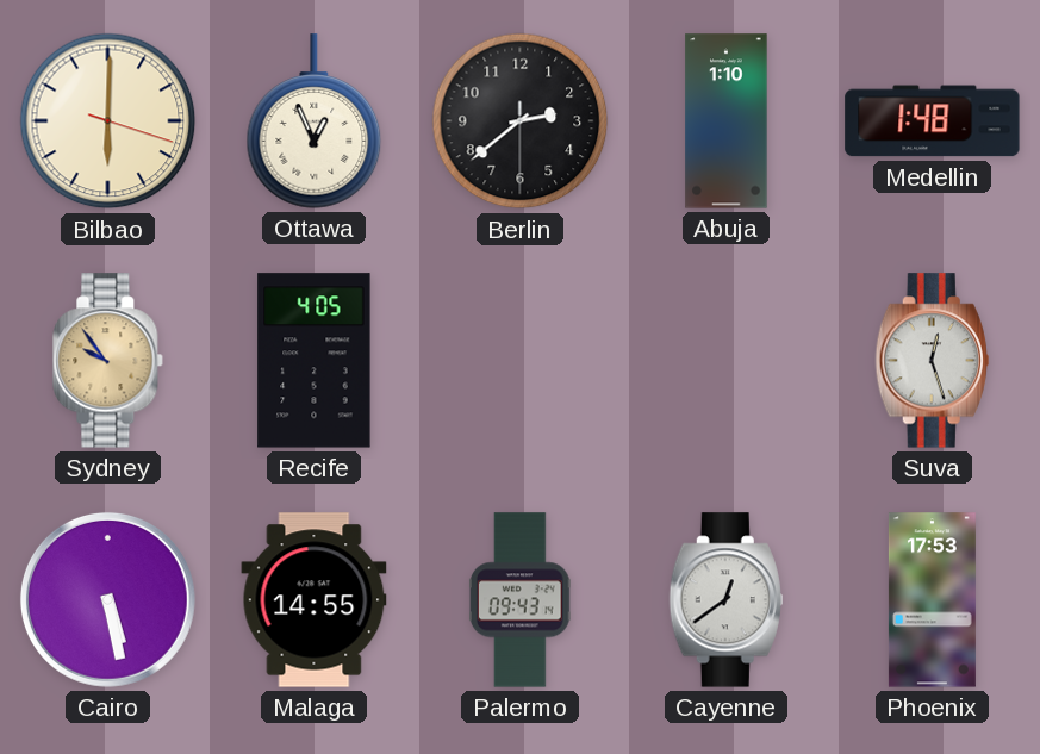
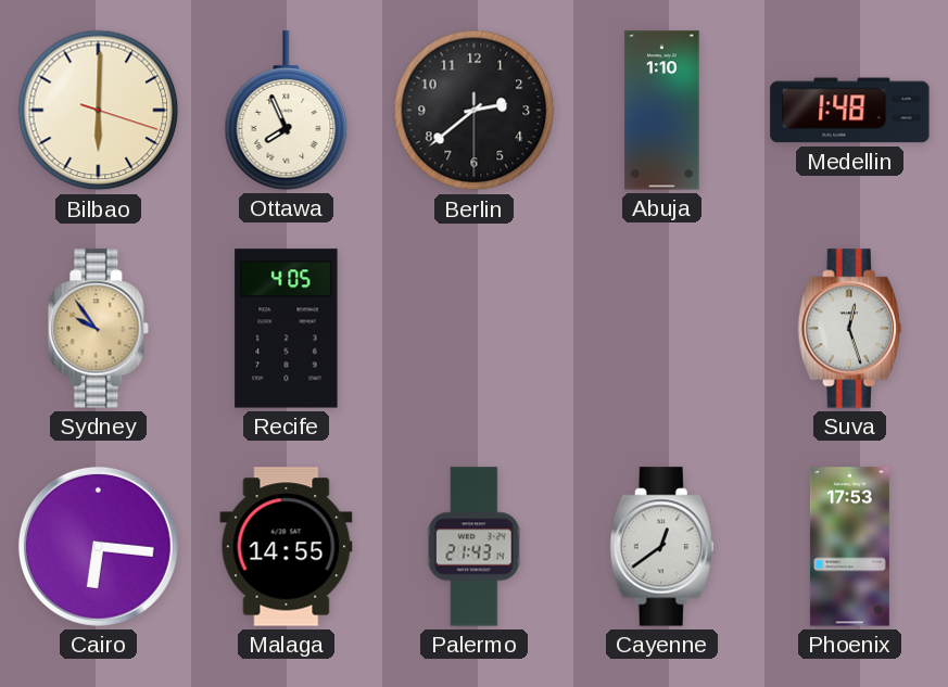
Ottawa: 12:56 -> 7:56
Cairo: 5:28 -> 6:16
Palermo: 09:43 -> 21:43
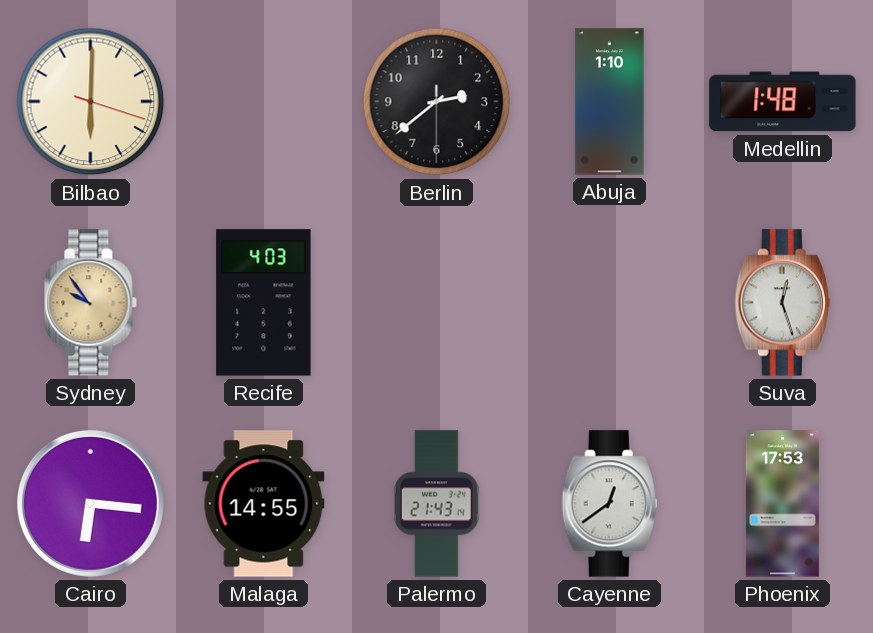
Ottawa: 7:56 -> none
Recife: 4:05 -> 4:03
